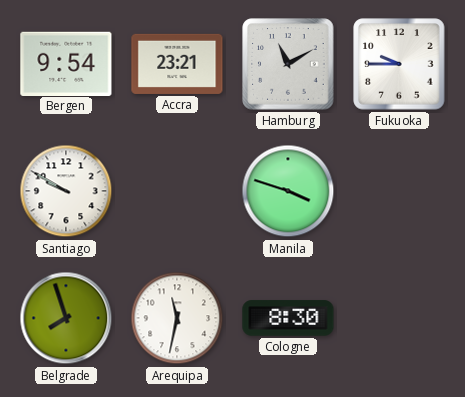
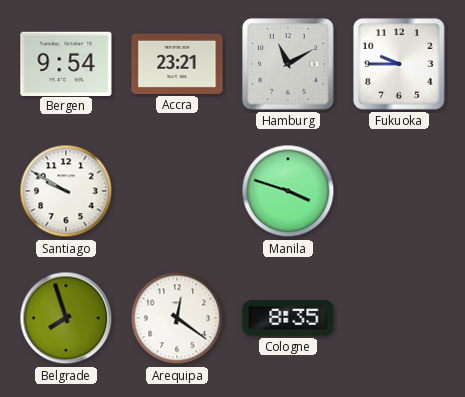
Arequipa: 11:32 -> 12:21
Cologne: 8:30 -> 8:35
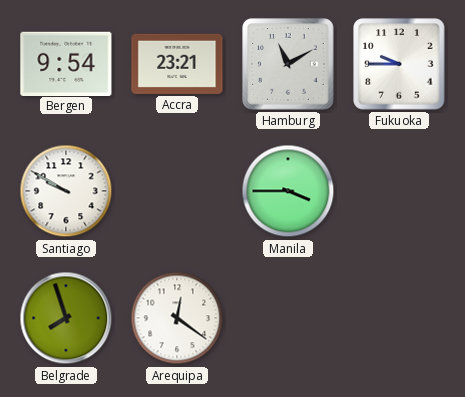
Manila: 3:48 -> 3:45
Cologne: 8:35 -> none
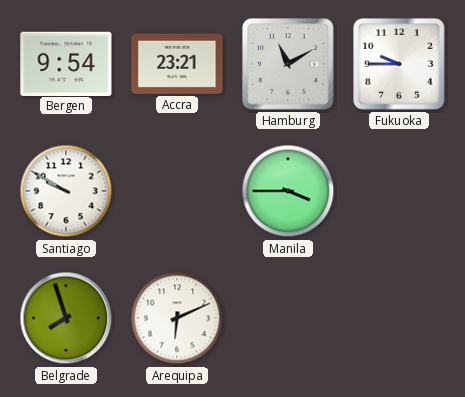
Arequipa: 12:21 -> 6:11
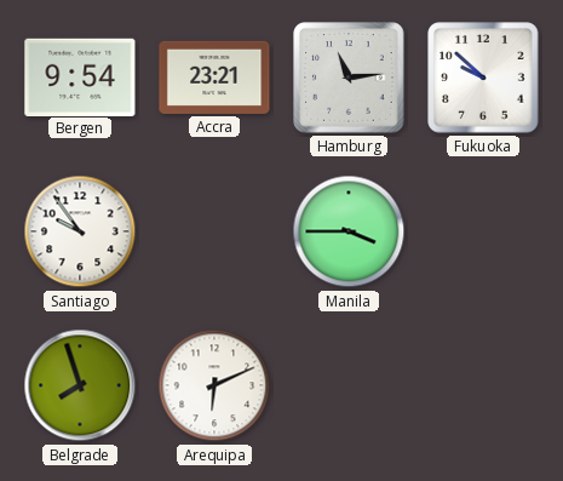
Hamburg: 11:10 -> 11:14
Fukuoka: 9:45 -> 9:52
Santiago: 9:50 -> 9:54
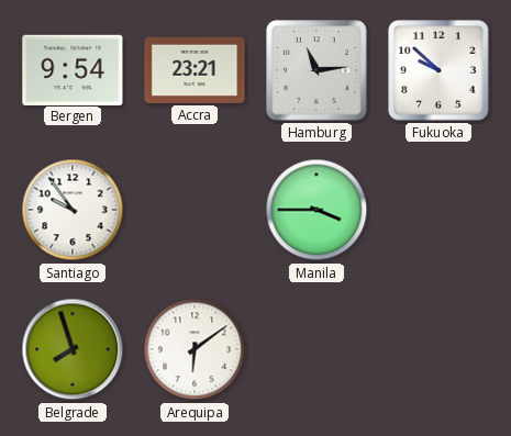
Arequipa: 6:11 -> 6:09
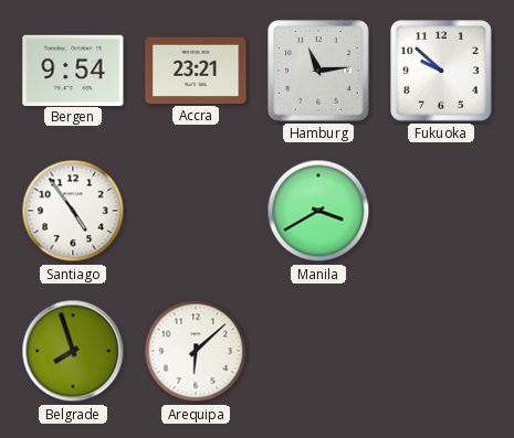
Santiago: 9:54 -> 4:54
Manila: 3:45 -> 3:40
Arequipa: 6:09 -> 6:08
